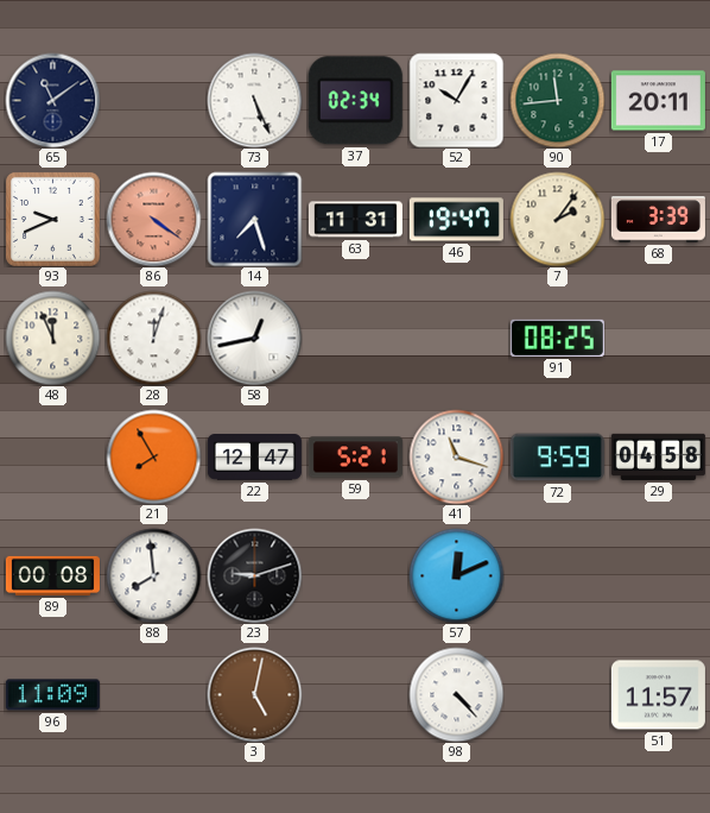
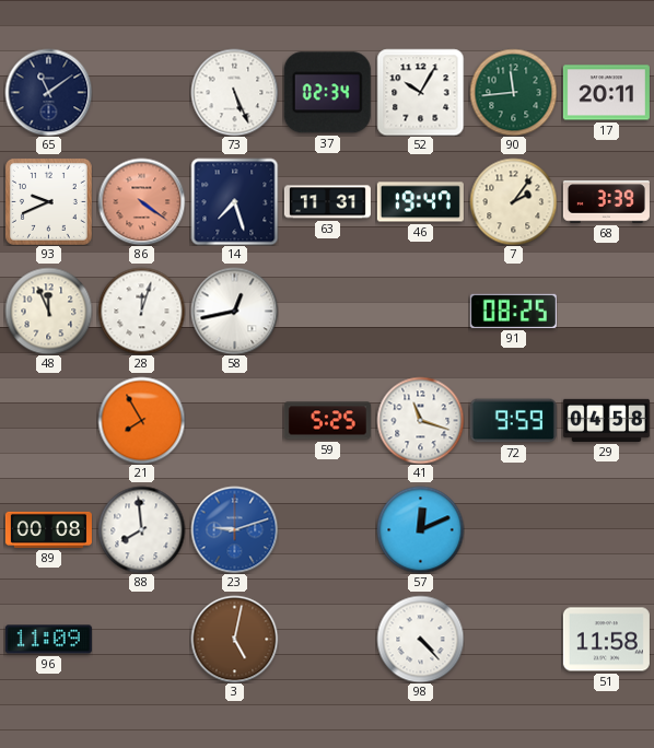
22: 12:47 -> none
59: 5:21 -> 5:25
23 dial: black -> blue
51: 11:57 -> 11:58
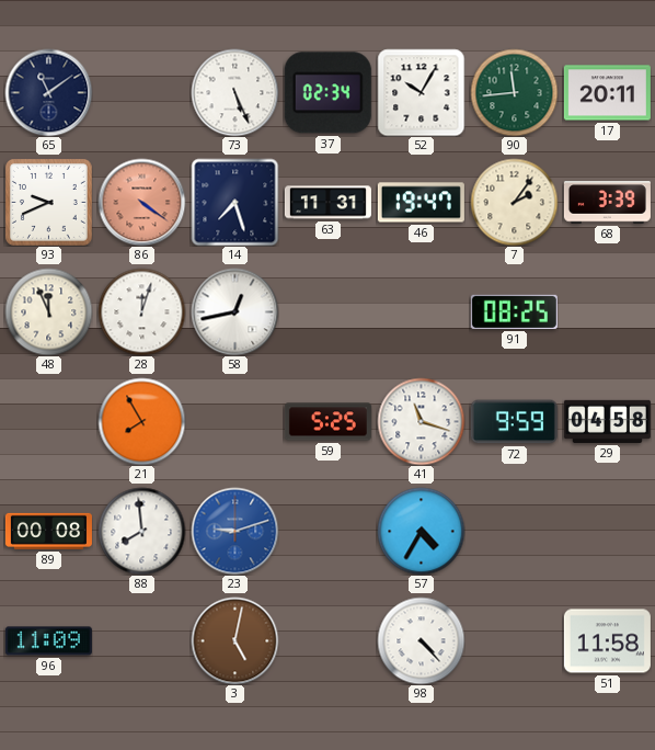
57: 12:11 -> 4:35
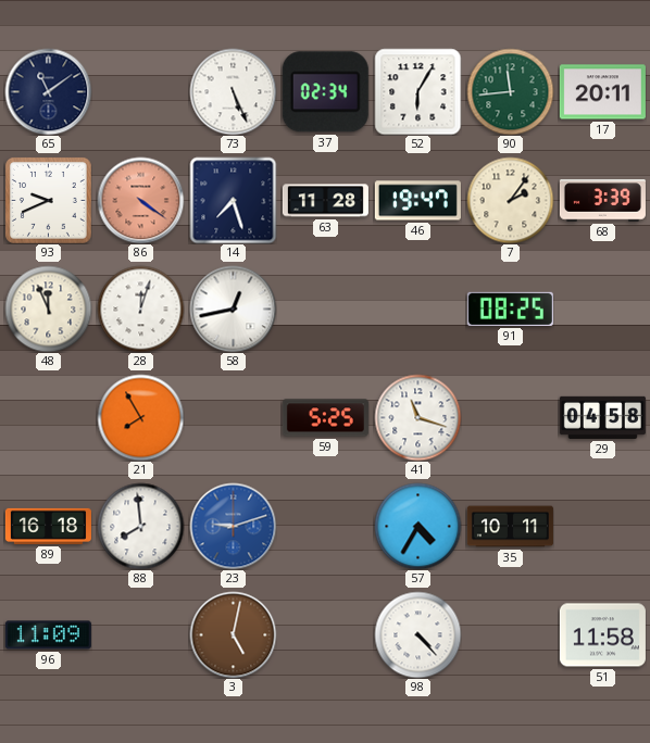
52: 10:05 -> 6:05
63: 11:31 -> 11:28
72: 9:59 -> none
89: 00:08 -> 16:18
35: none -> 10:11
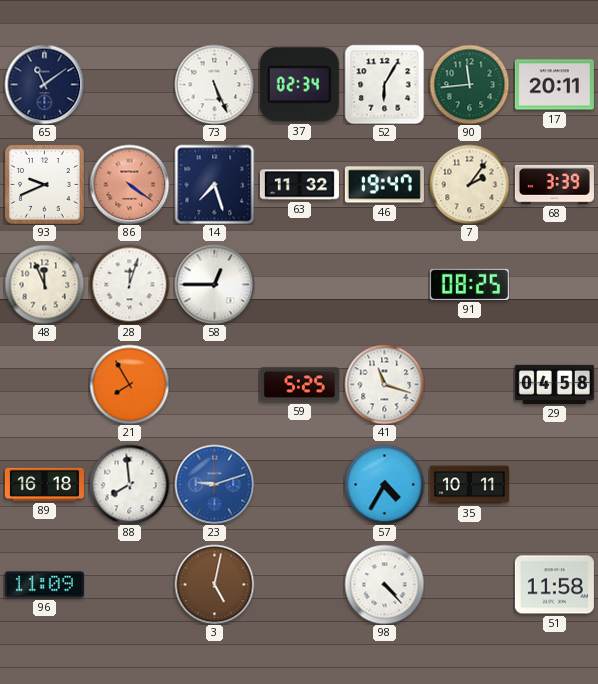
63: 11:28 -> 11:32
58: 12:43 -> 12:45
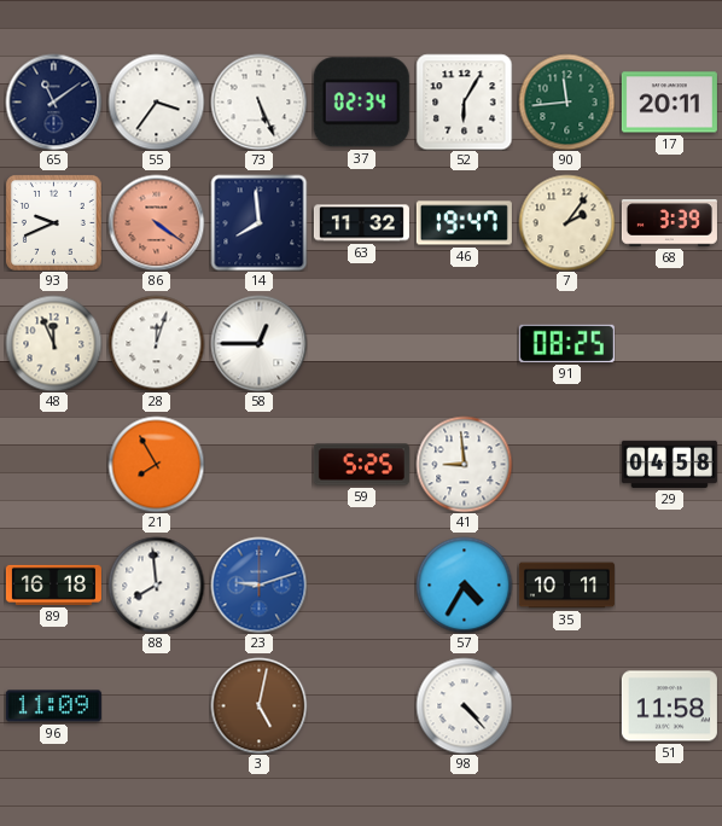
55: none -> 3:36
14: 7:27 -> 7:59
41: 11:18 -> 8:59
